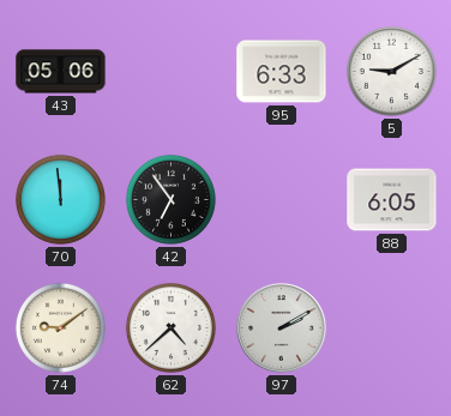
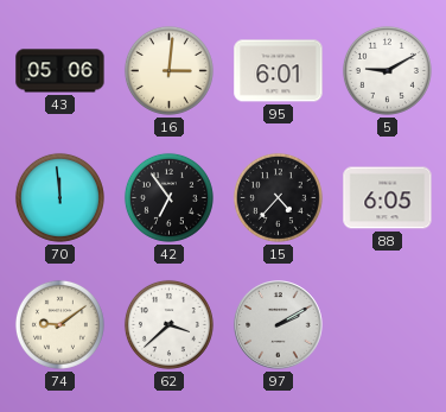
16: none -> 3:01
95: 6:33 -> 6:01
15: none -> 4:37
62: 4:38 -> 3:38
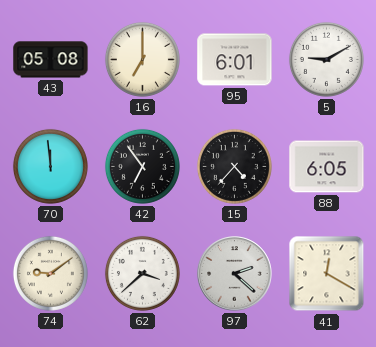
43: 05:06 -> 05:08
16: 3:01 -> 7:00
97: 2:10 -> 2:22
41: none -> 12:20
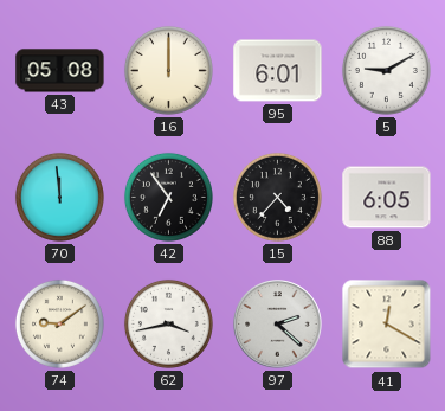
16: 7:00 -> 12:00
62: 3:38 -> 3:43
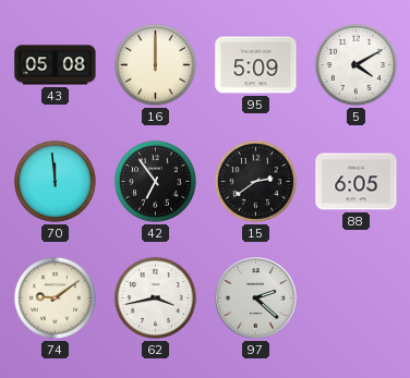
95: 6:01 -> 5:09
5: 9:10 -> 4:10
15: 4:37 -> 2:39
41: 12:20 -> none
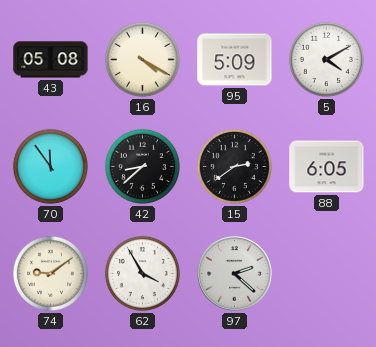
16: 12:00 -> 4:20
70: 11:59 -> 11:54
42: 6:54 -> 8:38
62: 3:43 -> 3:55
